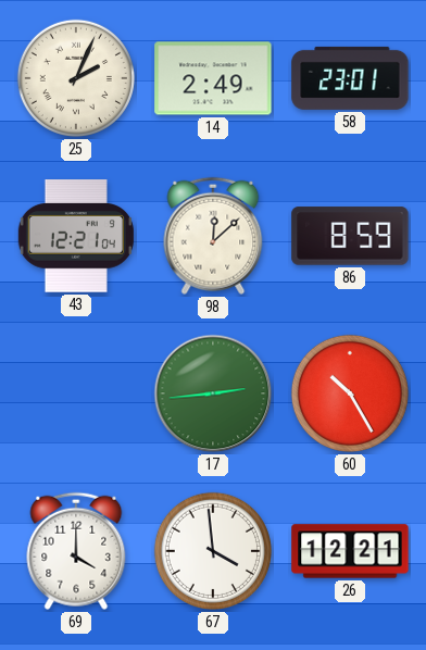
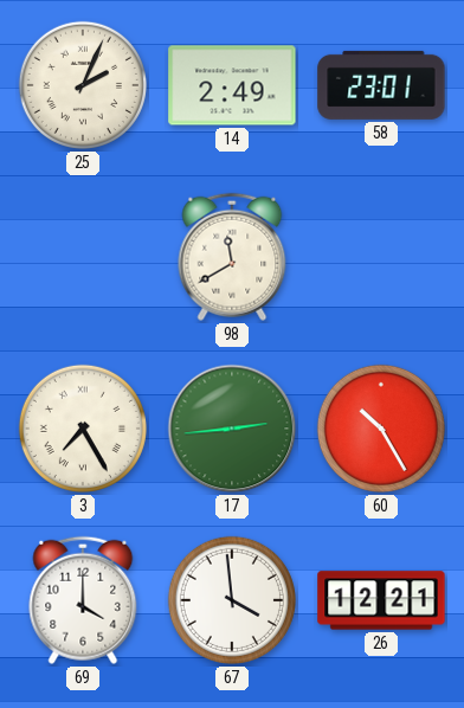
43: 12:21 -> none
98: 12:08 -> 11:40
86: 8:59 -> none
3: none -> 7:25
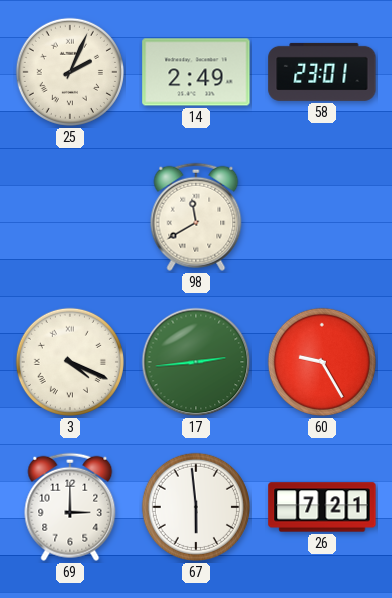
3: 7:25 -> 4:19
60: 10:25 -> 9:25
69: 4:00 -> 3:00
67: 3:59 -> 5:59
26: 12:21 -> 7:21
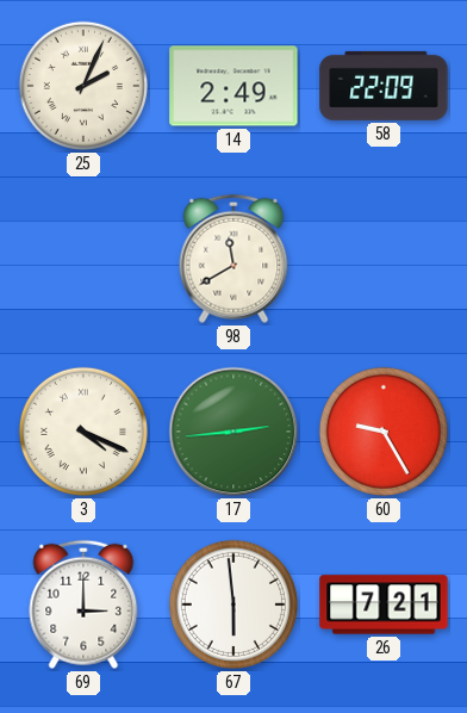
58: 23:01 -> 22:09
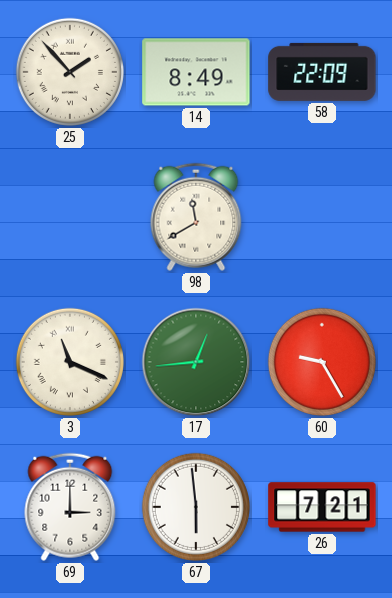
25: 2:04 -> 1:53
14: 2:49 -> 8:49
3: 4:19 -> 11:19
17: 2:44 -> 12:44
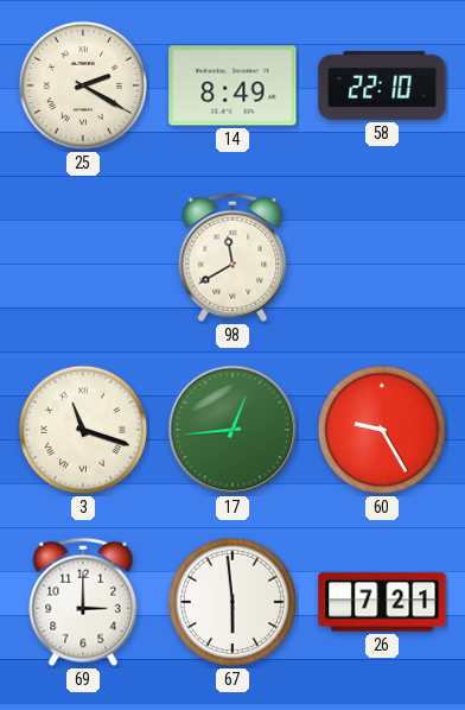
25: 1:53 -> 2:20
58: 22:09 -> 22:10
3: 11:19 -> 11:18
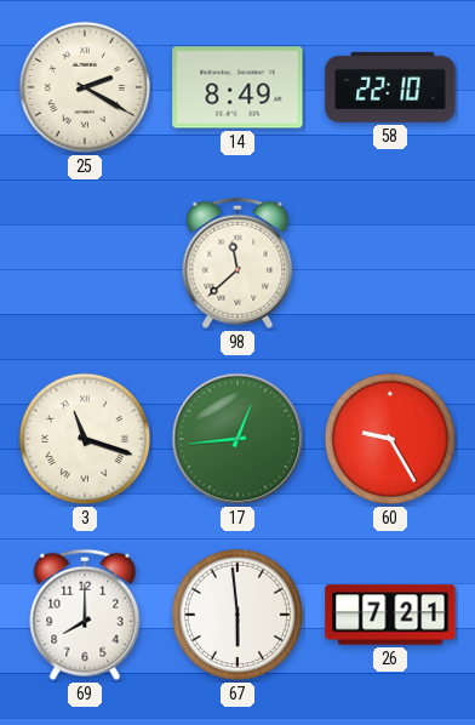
98: 11:40 -> 11:38
69: 3:00 -> 8:00
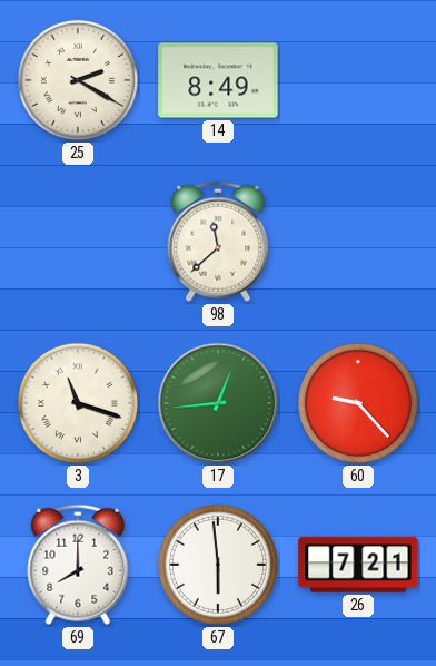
58: 22:10 -> none
60: 9:25 -> 9:23
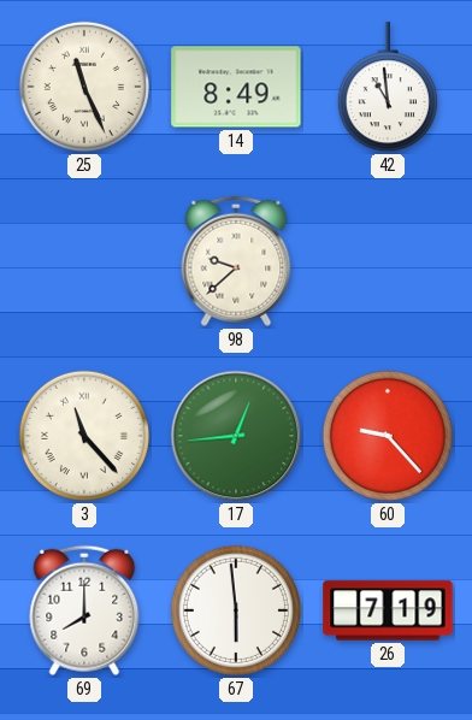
25: 2:20 -> 11:26
42: none -> 10:59
98: 11:38 -> 9:38
3: 11:18 -> 11:23
26: 7:21 -> 7:19
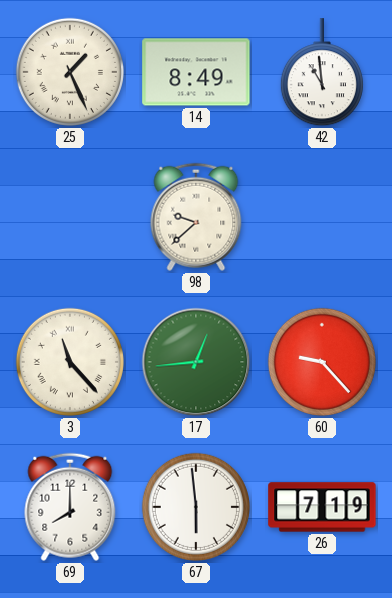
25: 11:26 -> 1:26
